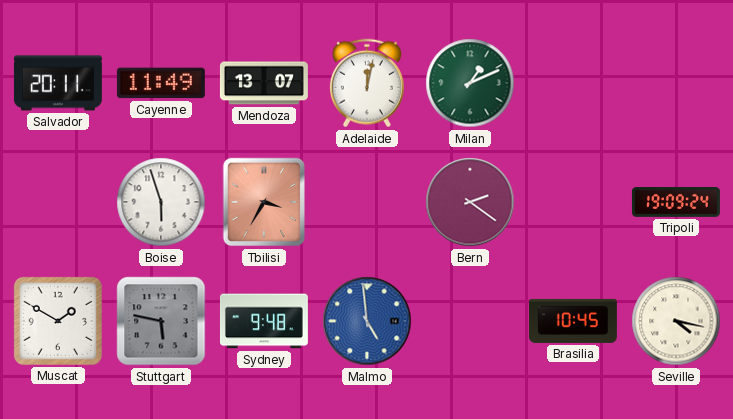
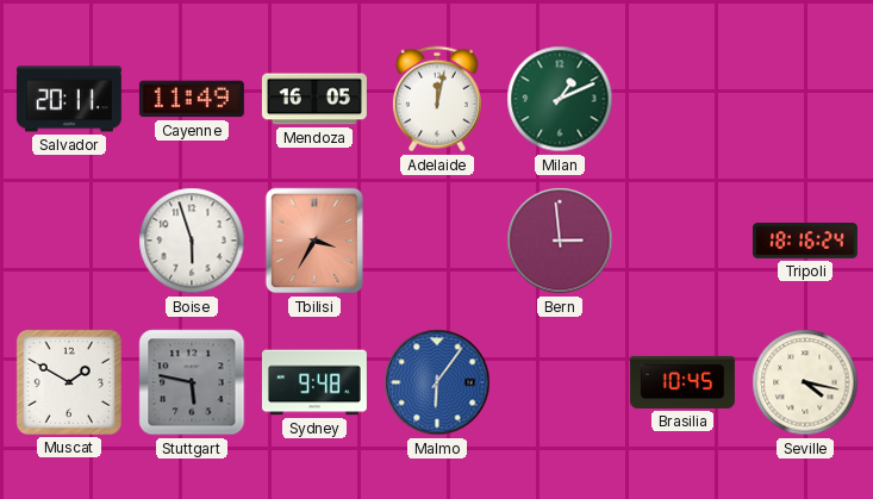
Mendoza: 13:07 -> 16:05
Bern: 2:21 -> 2:59
Tripoli: 19:09 -> 18:16
Malmo: 4:59 -> 6:06
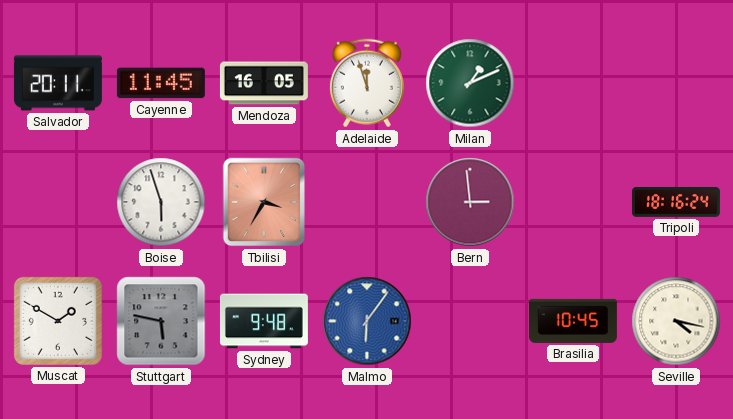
Cayenne: 11:49 -> 11:45
Adelaide: 12:02 -> 11:57
